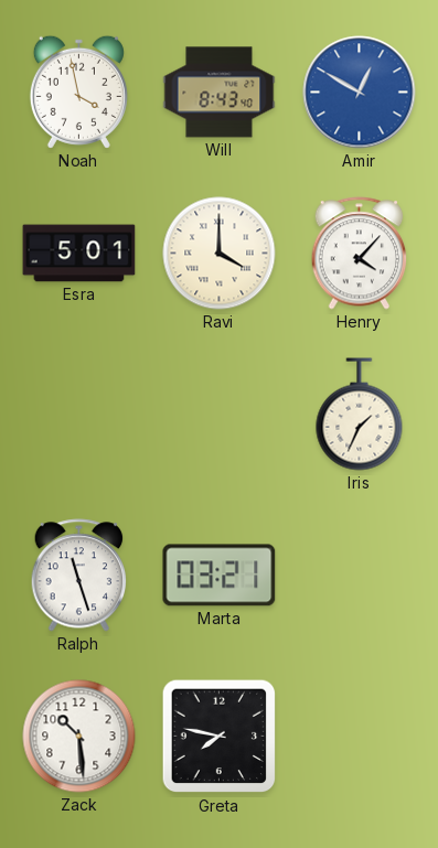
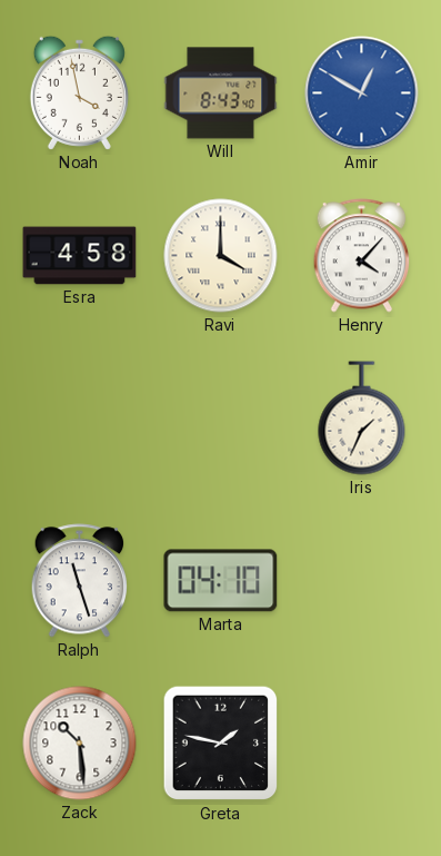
Esra: 5:01 -> 4:58
Marta: 03:21 -> 04:10
Greta: 7:47 -> 1:47
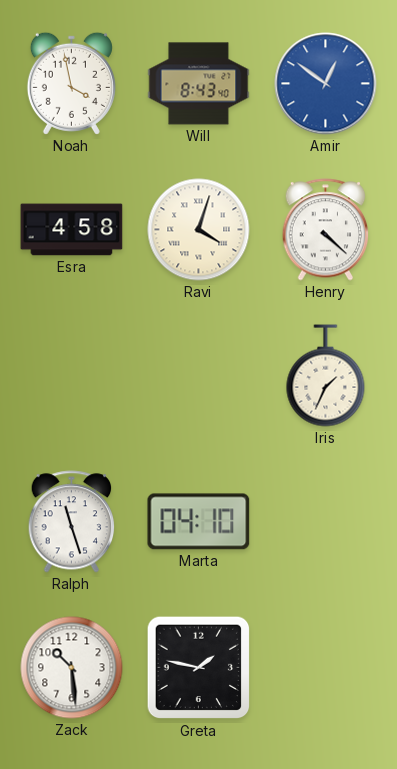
Amir: 12:50 -> 12:51
Ravi: 4:00 -> 4:03
Henry: 4:07 -> 4:22
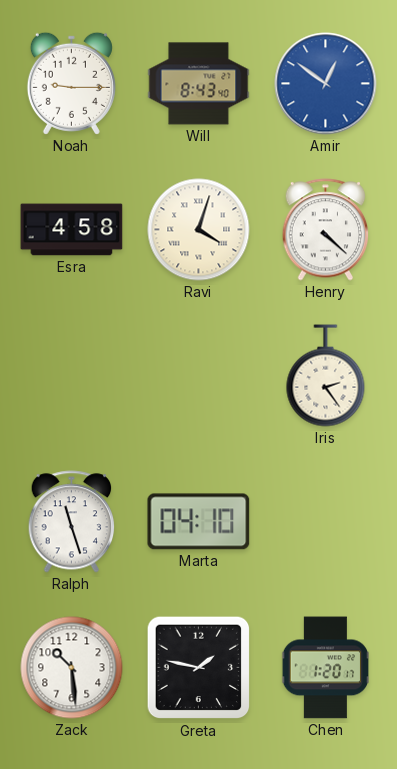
Noah: 3:58 -> 9:15
Iris: 1:34 -> 2:24
Chen: none -> 1:20
